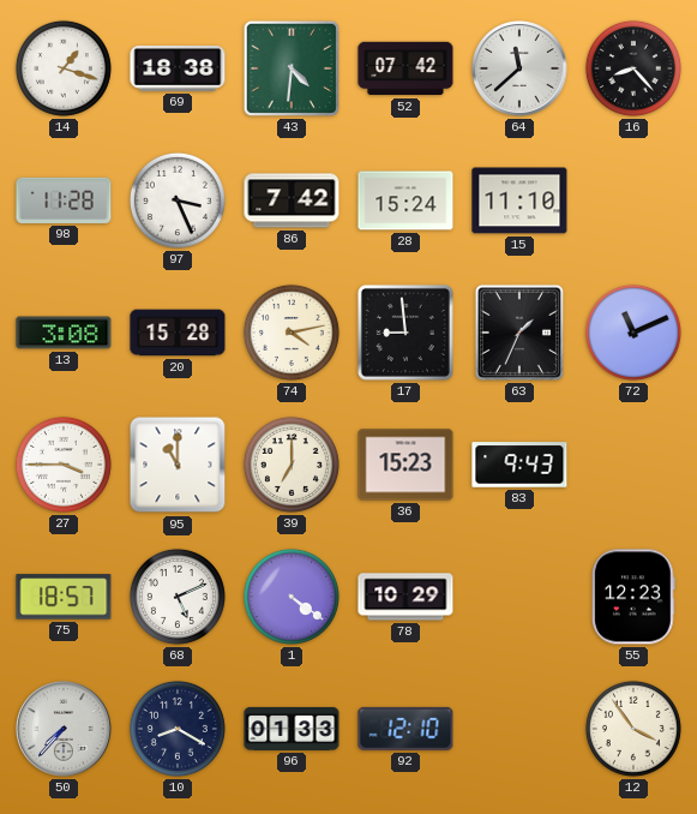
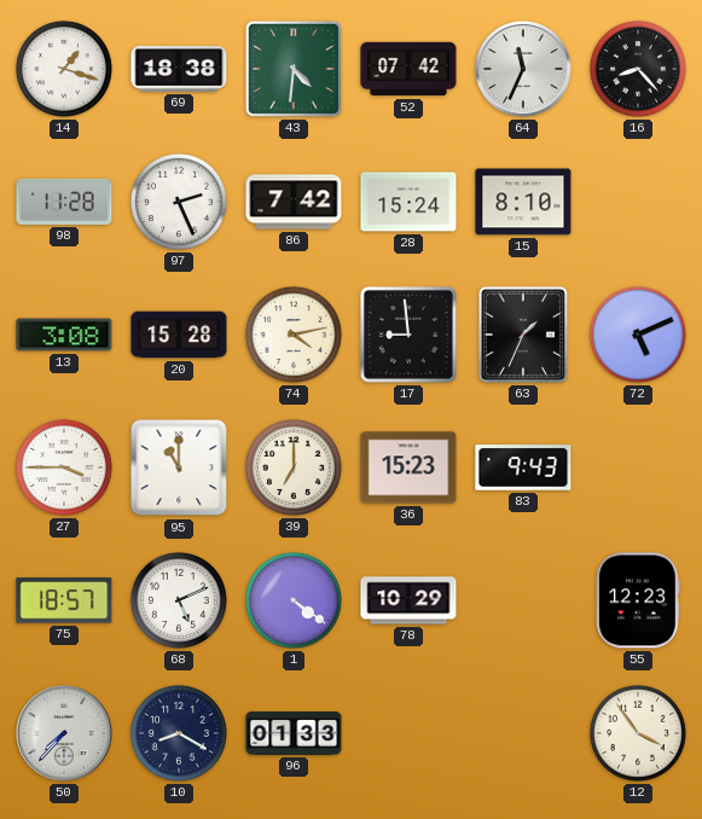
64: 11:38 -> 11:34
97: 3:26 -> 2:26
15: 11:10 -> 8:10
72: 11:11 -> 5:11
92: 12:10 -> none
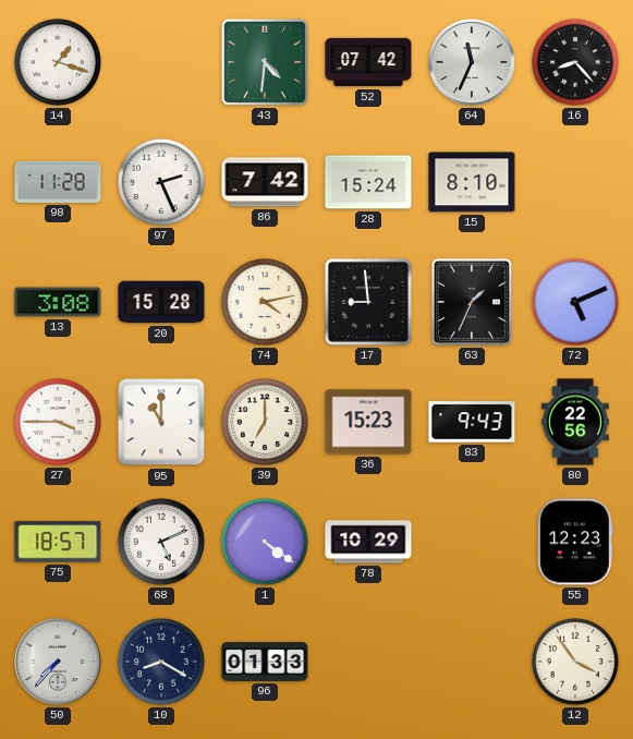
69: 18:38 -> none
80: none -> 22:56
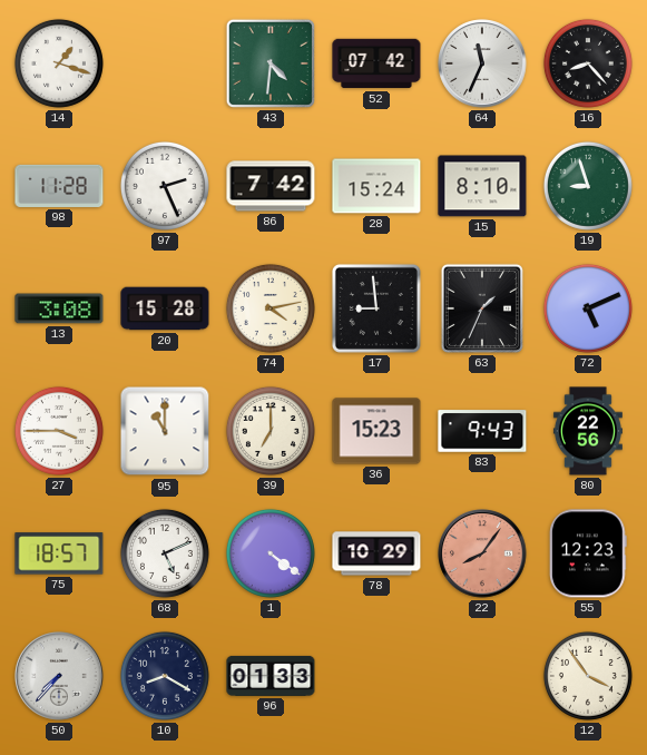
19: none -> 8:57
22: none -> 8:06
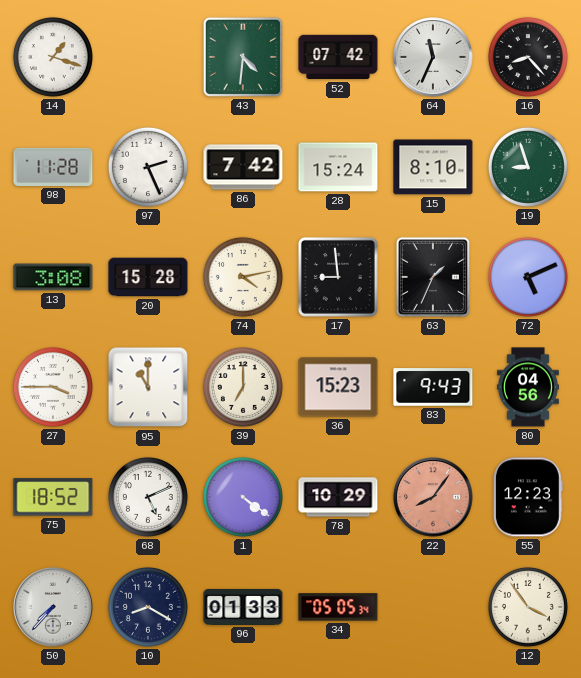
80: 22:56 -> 04:56
75: 18:57 -> 18:52
34: none -> 05:05
